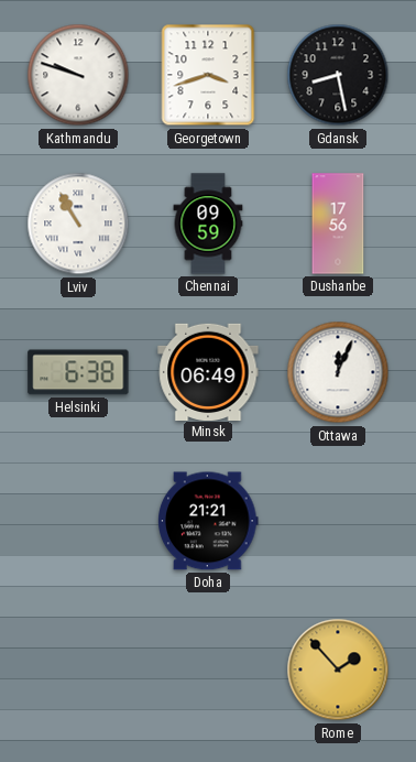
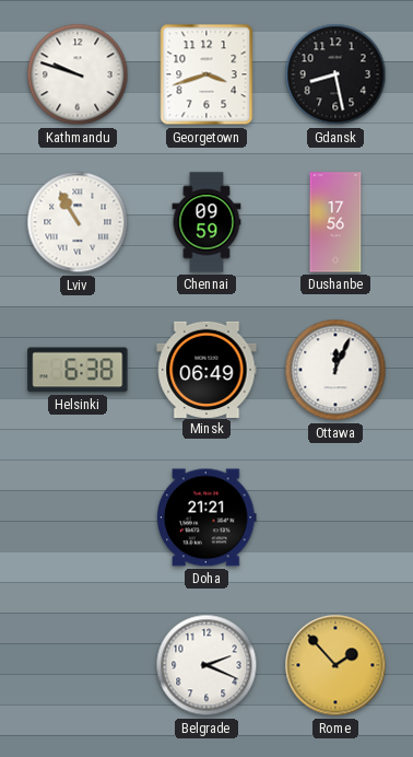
Belgrade: none -> 2:19
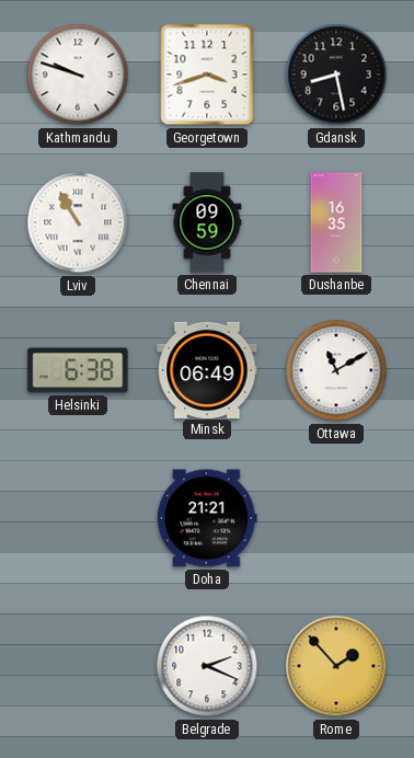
Dushanbe: 17:56 -> 16:35
Ottawa: 12:04 -> 11:10
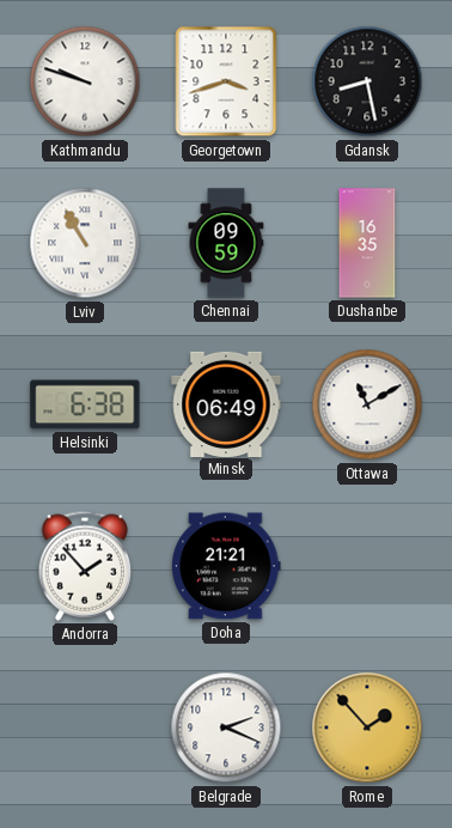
Andorra: none -> 1:53
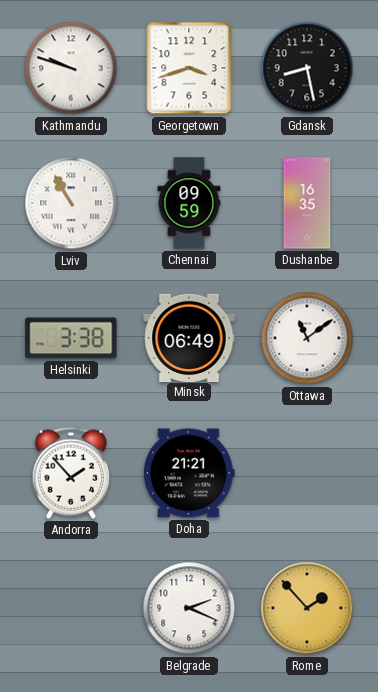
Helsinki: 6:38 -> 3:38
Ottawa: 11:10 -> 11:09
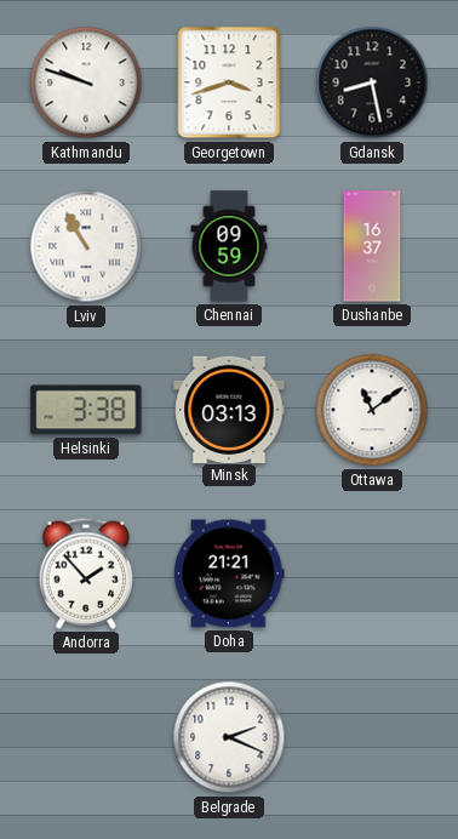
Dushanbe: 16:35 -> 16:37
Minsk: 06:49 -> 03:13
Rome: 1:53 -> none
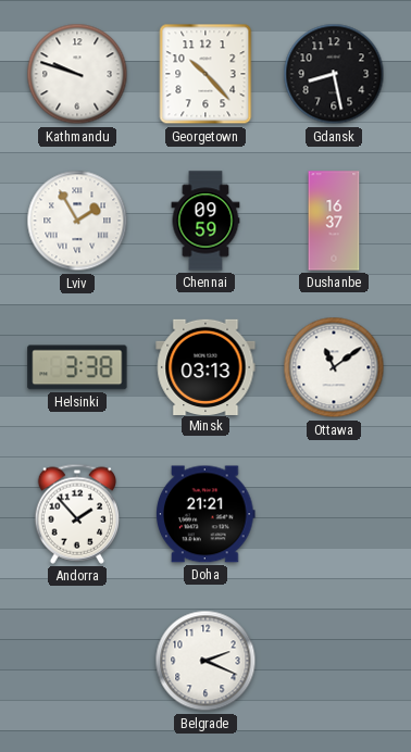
Georgetown: 3:42 -> 10:23
Lviv: 10:55 -> 1:55
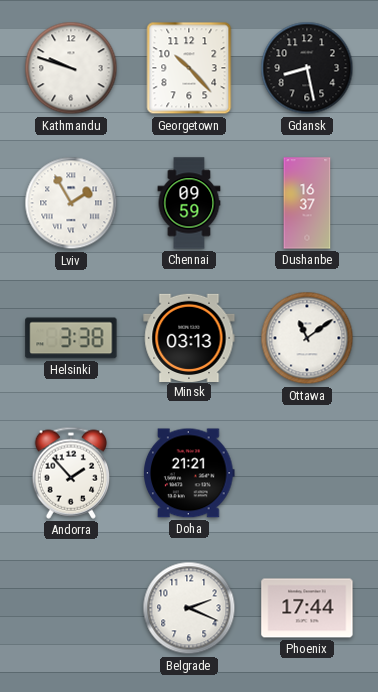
Phoenix: none -> 17:44
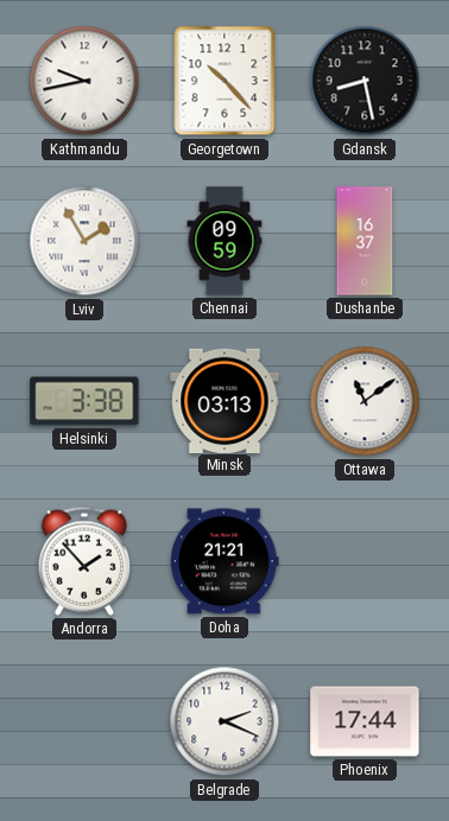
Kathmandu: 9:48 -> 9:43
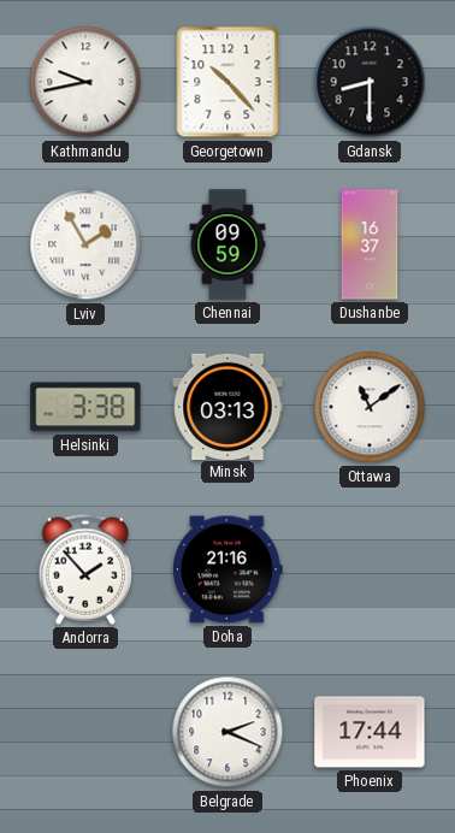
Gdansk: 8:28 -> 8:30
Doha: 21:21 -> 21:16
